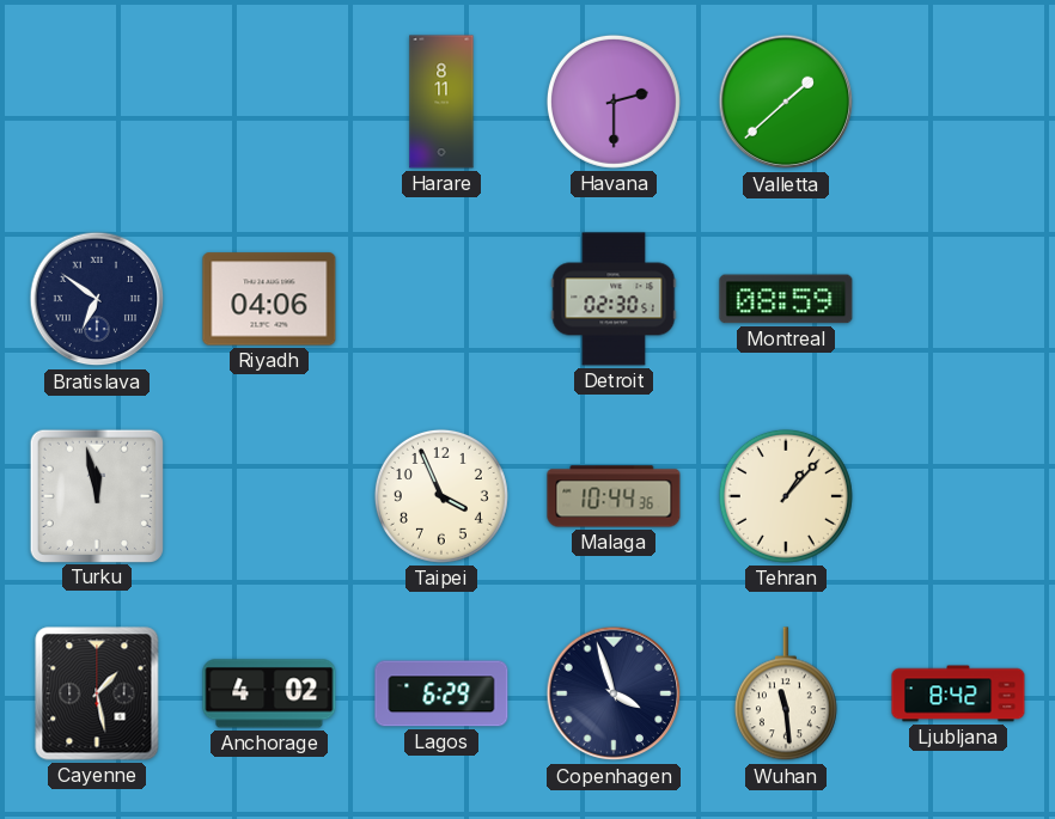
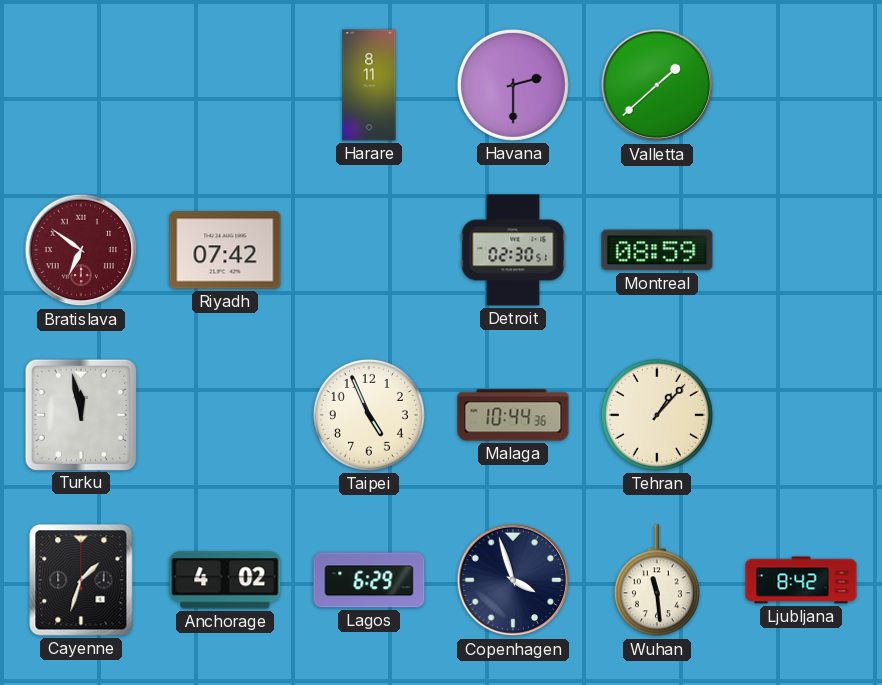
Bratislava dial: navy -> burgundy
Riyadh: 04:06 -> 07:42
Taipei: 3:56 -> 4:56
Cayenne: 1:28 -> 1:33
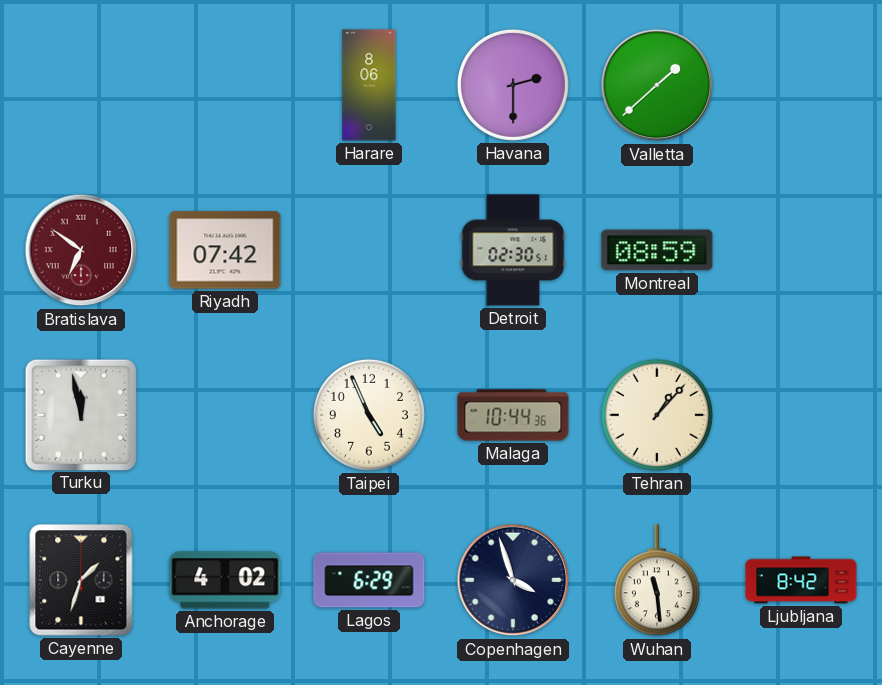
Harare: 8:11 -> 8:06
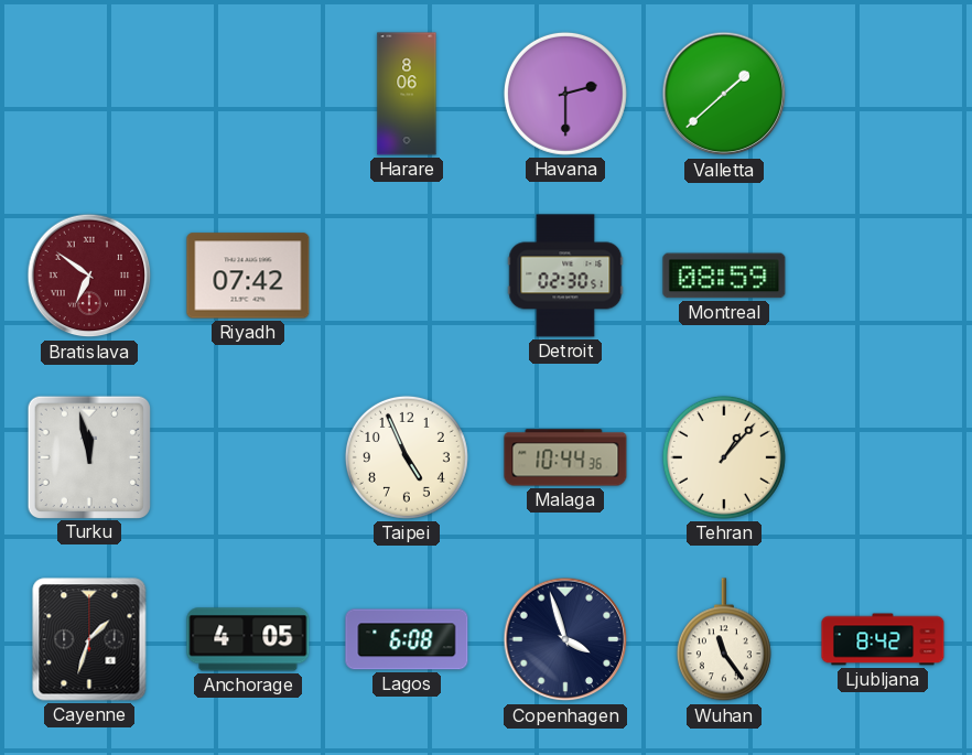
Anchorage: 4:02 -> 4:05
Lagos: 6:29 -> 6:08
Wuhan: 11:29 -> 11:24
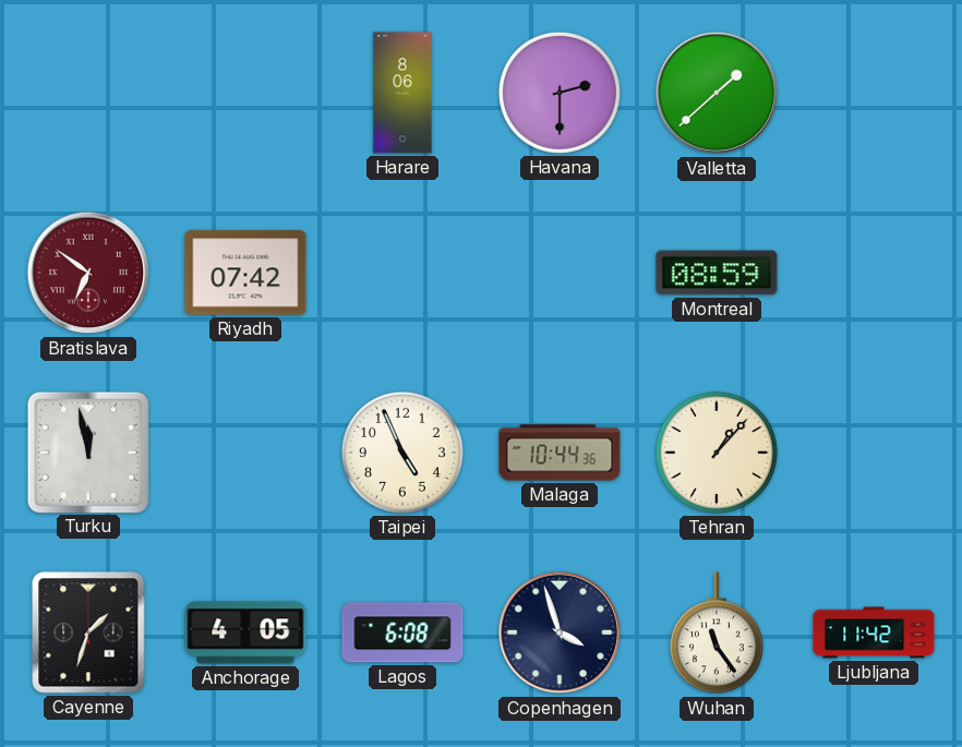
Detroit: 02:30 -> none
Ljubljana: 8:42 -> 11:42
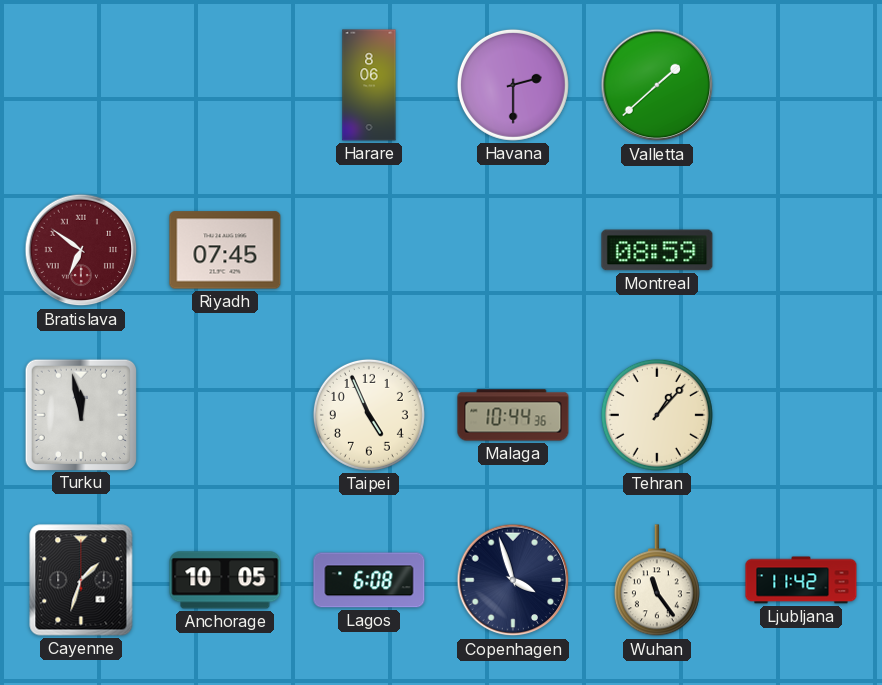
Riyadh: 07:42 -> 07:45
Anchorage: 4:05 -> 10:05
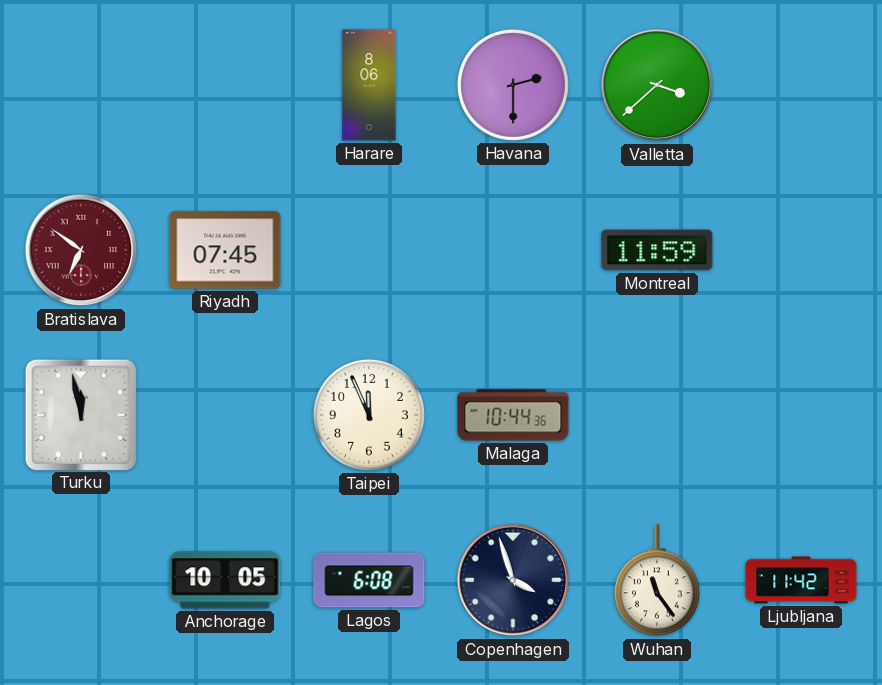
Valletta: 1:38 -> 3:38
Montreal: 08:59 -> 11:59
Taipei: 4:56 -> 11:56
Tehran: 1:07 -> none
Cayenne: 1:33 -> none
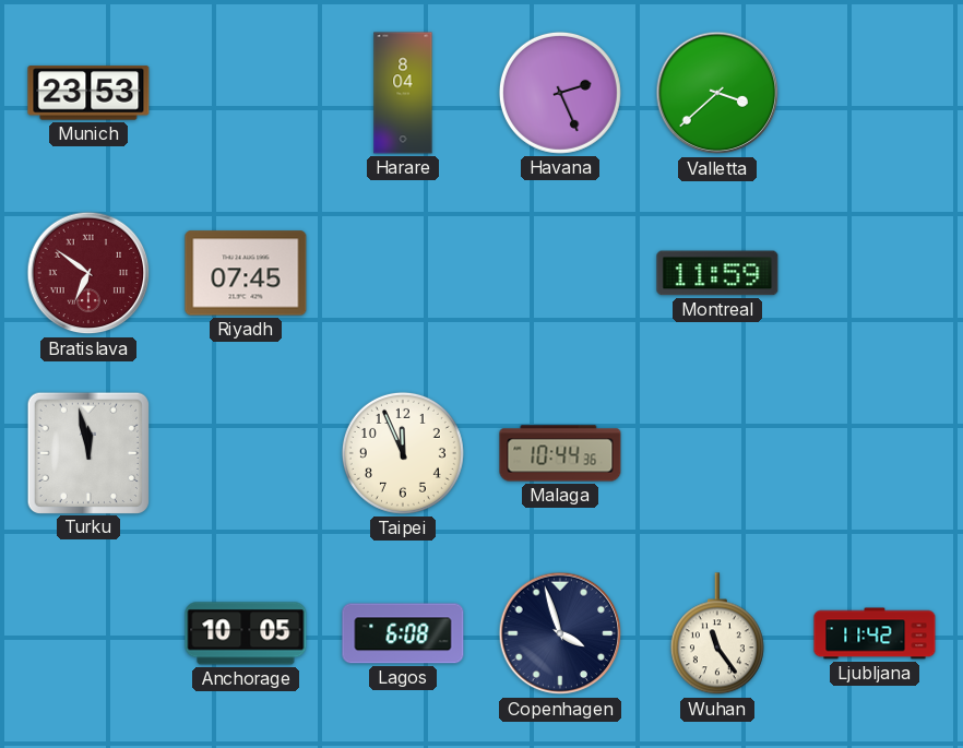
Munich: none -> 23:53
Harare: 8:06 -> 8:04
Havana: 2:30 -> 2:26
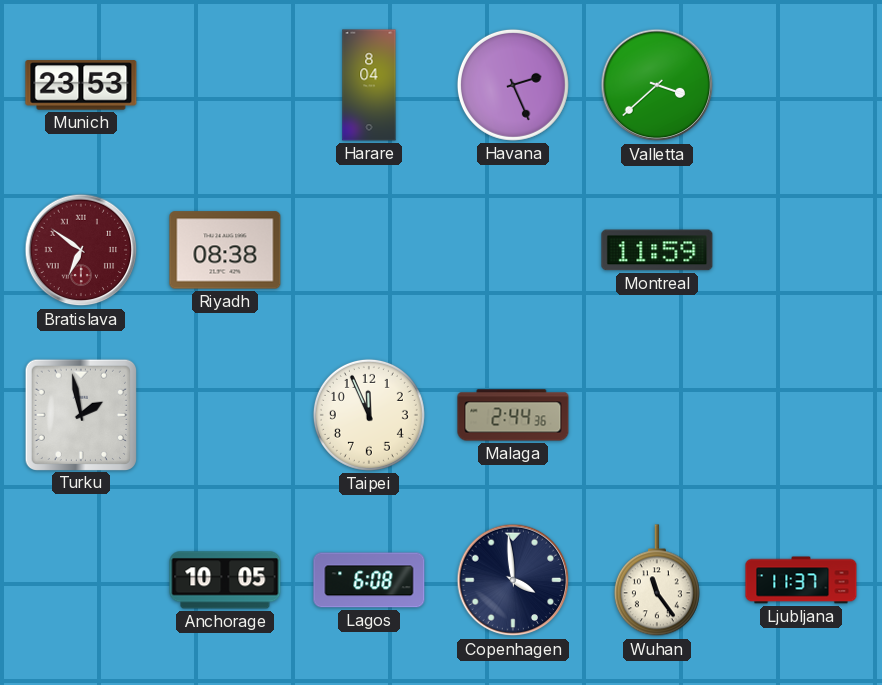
Riyadh: 07:45 -> 08:38
Turku: 11:58 -> 1:58
Malaga: 10:44 -> 2:44
Copenhagen: 3:57 -> 3:59
Ljubljana: 11:42 -> 11:37
